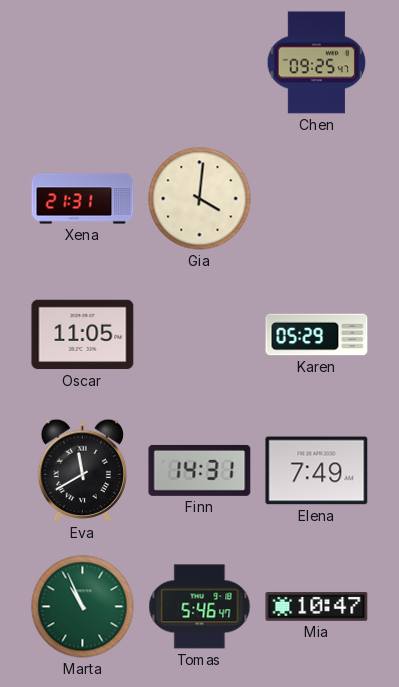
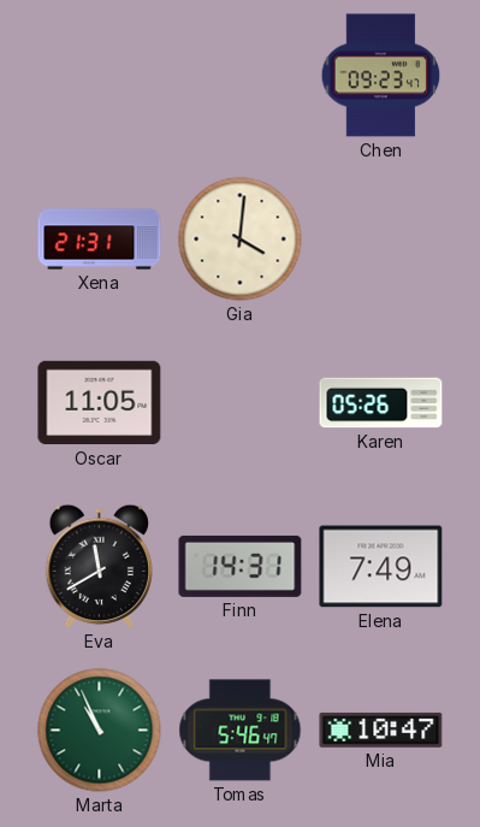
Chen: 09:25 -> 09:23
Karen: 05:29 -> 05:26
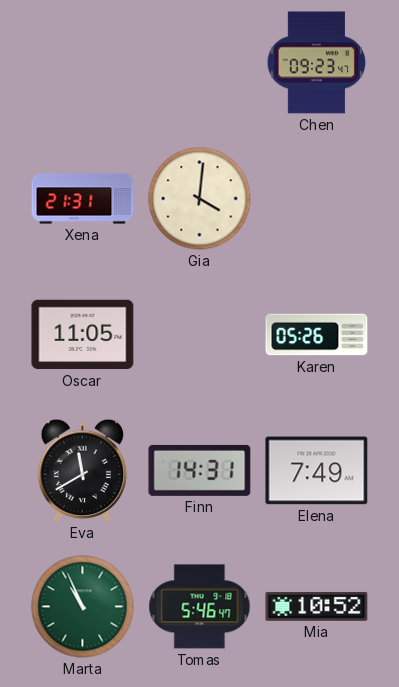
Mia: 10:47 -> 10:52
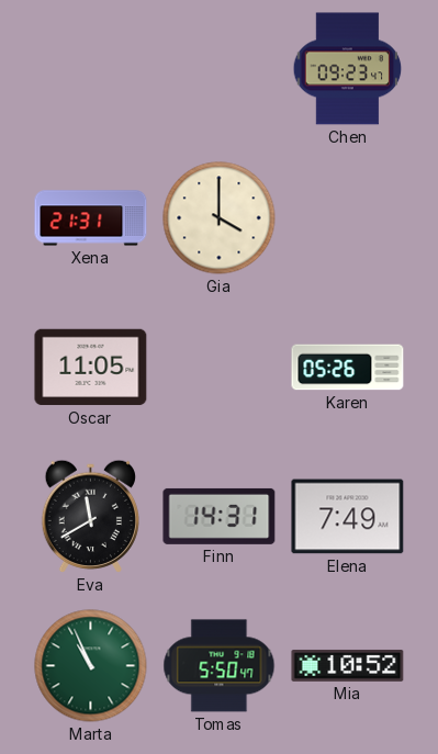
Gia: 4:01 -> 4:00
Tomas: 5:46 -> 5:50
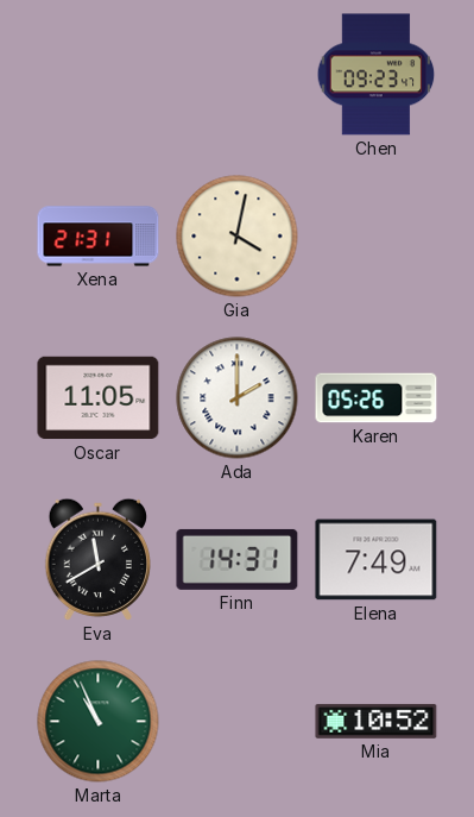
Gia: 4:00 -> 4:02
Ada: none -> 2:00
Tomas: 5:50 -> none
